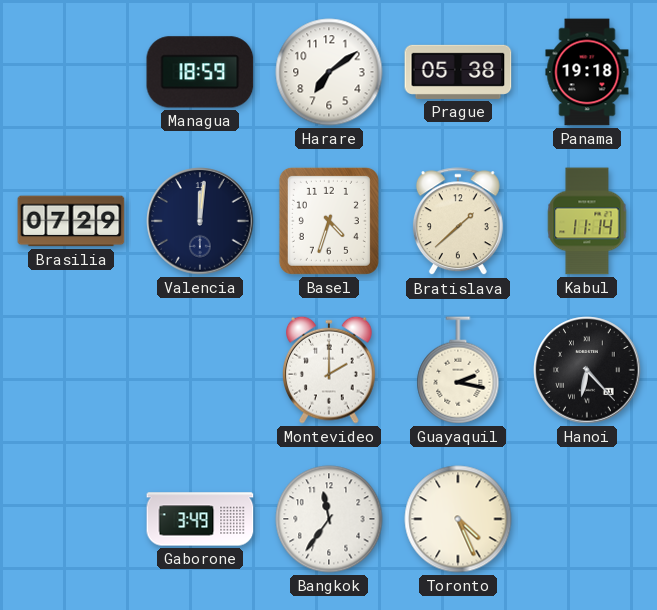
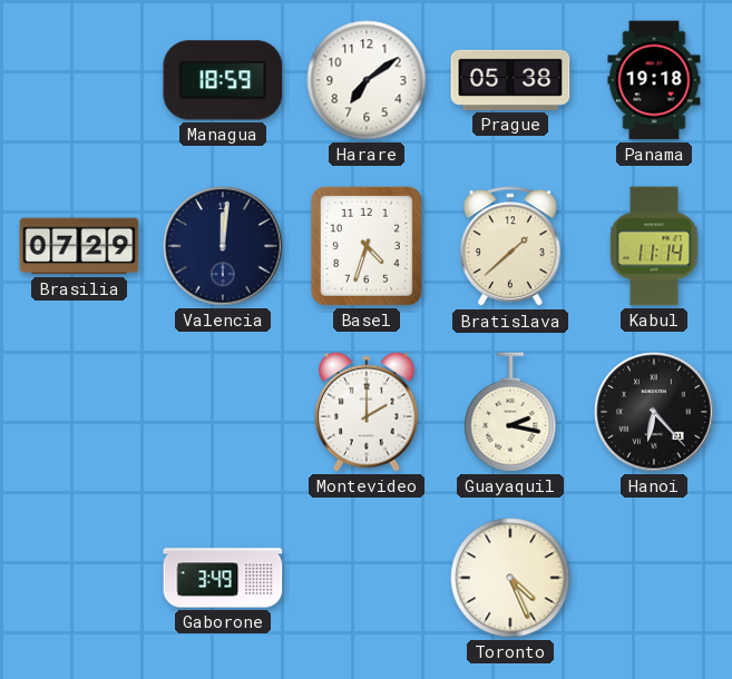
Bangkok: 11:36 -> none
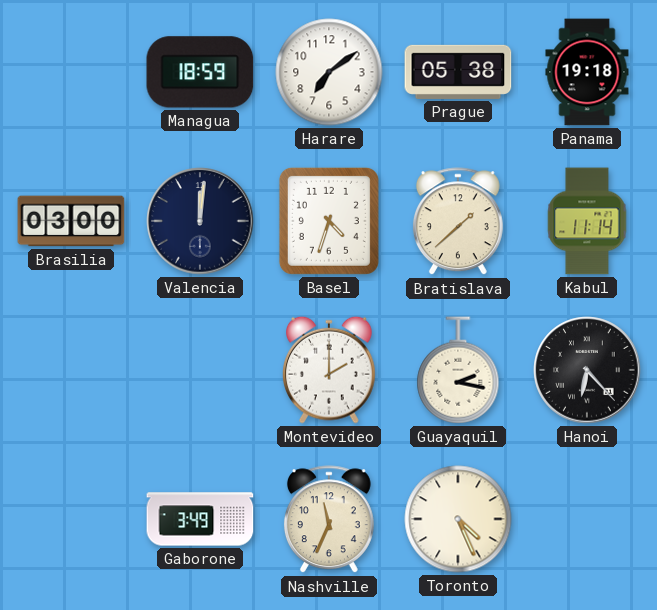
Brasilia: 07:29 -> 03:00
Nashville: none -> 11:34
